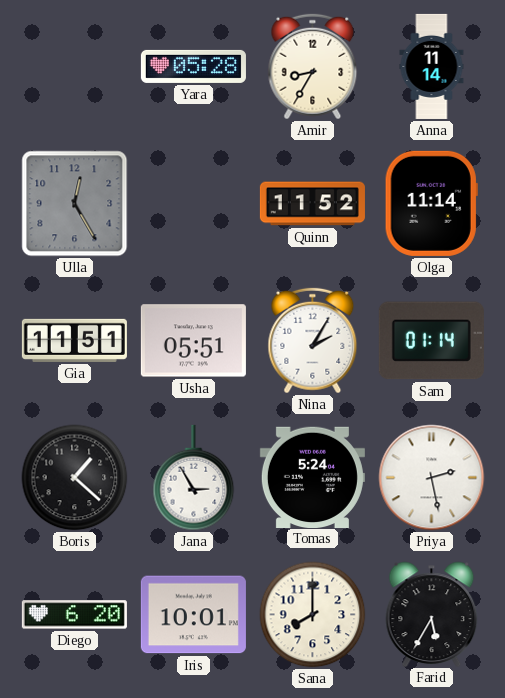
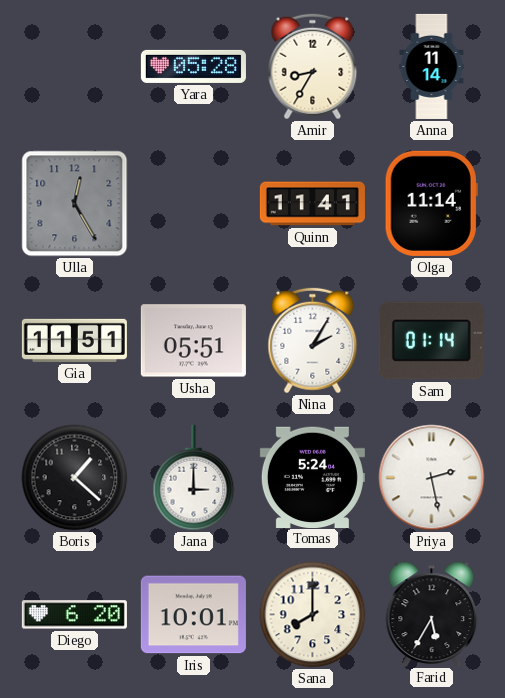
Quinn: 11:52 -> 11:41
Jana: 2:55 -> 3:00
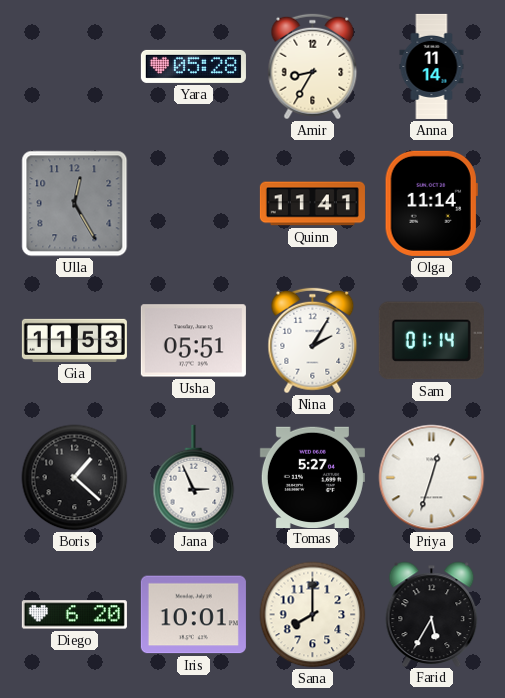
Gia: 11:51 -> 11:53
Jana: 3:00 -> 2:56
Tomas: 5:24 -> 5:27
Priya: 2:28 -> 12:33
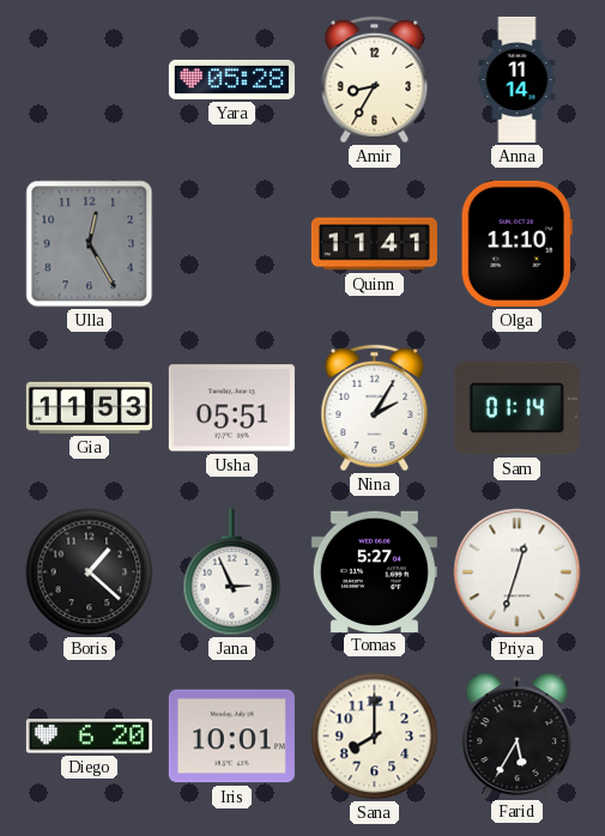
Olga: 11:14 -> 11:10
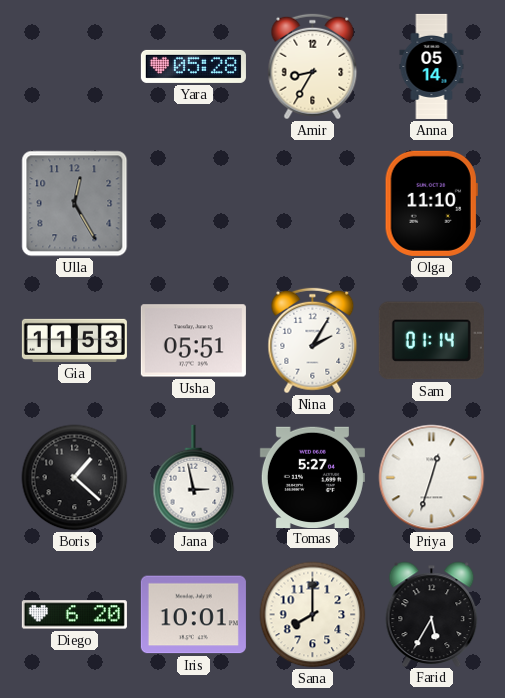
Anna: 11:14 -> 05:14
Quinn: 11:41 -> none
Jana: 2:56 -> 2:58
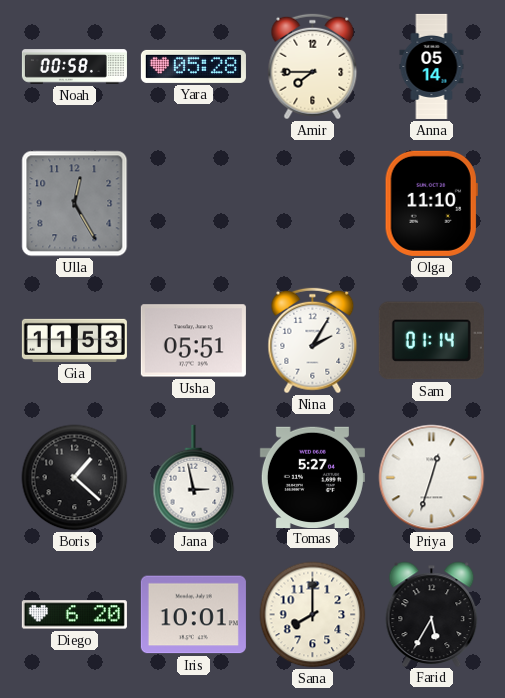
Noah: none -> 00:58
Amir: 8:35 -> 7:45
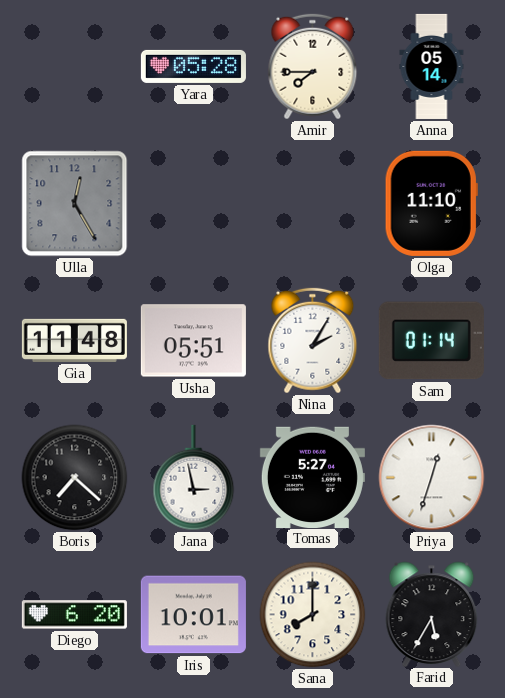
Noah: 00:58 -> none
Gia: 11:53 -> 11:48
Boris: 1:22 -> 7:22
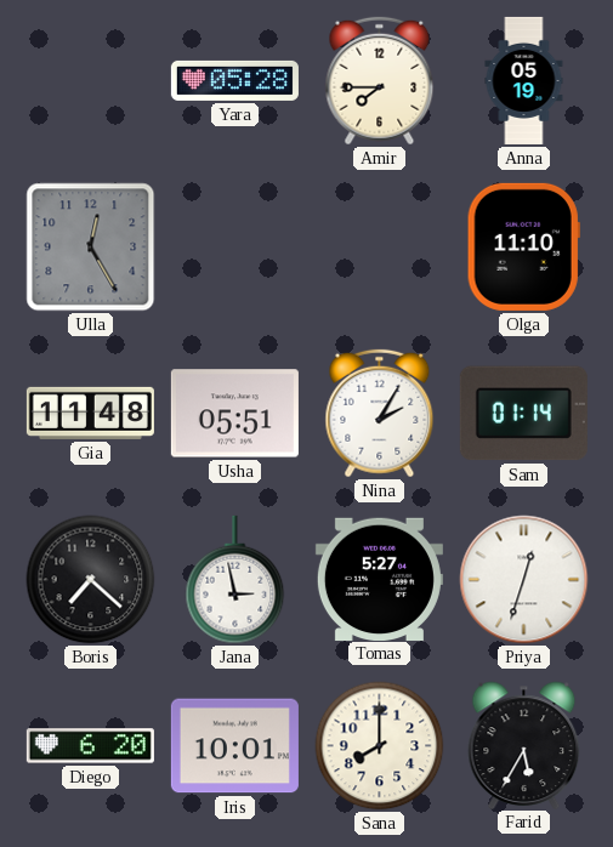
Anna: 05:14 -> 05:19
